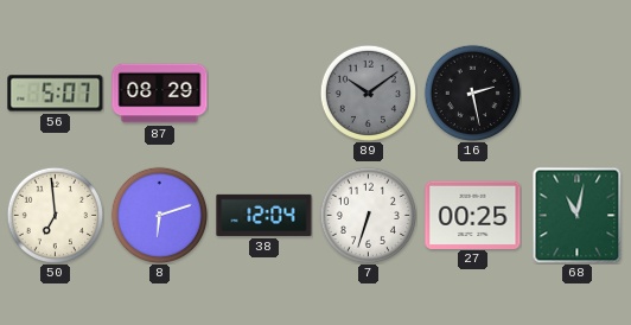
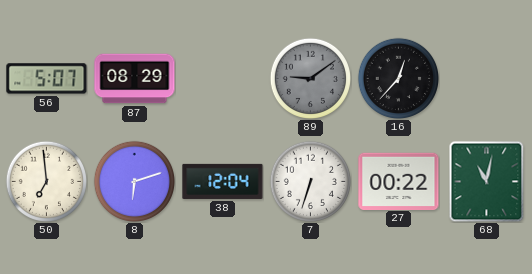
89: 10:09 -> 9:09
16: 2:28 -> 12:37
27: 00:25 -> 00:22
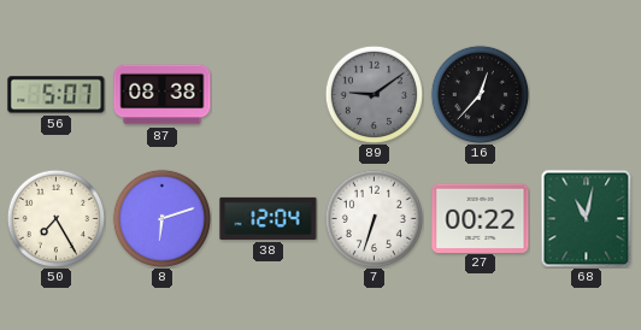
87: 08:29 -> 08:38
50: 6:59 -> 7:25
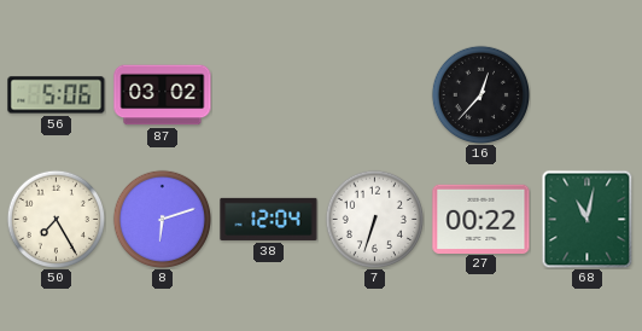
56: 5:07 -> 5:06
87: 08:38 -> 03:02
89: 9:09 -> none
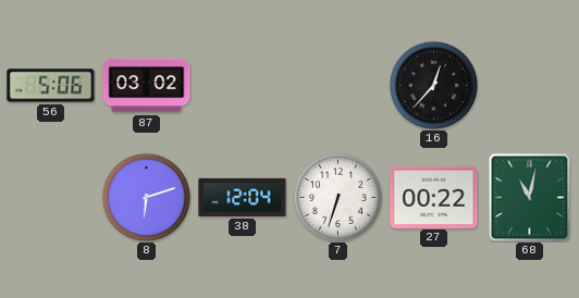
50: 7:25 -> none
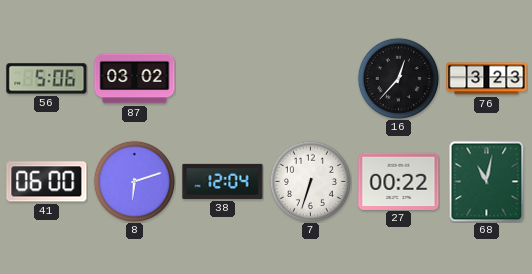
76: none -> 3:23
41: none -> 06:00
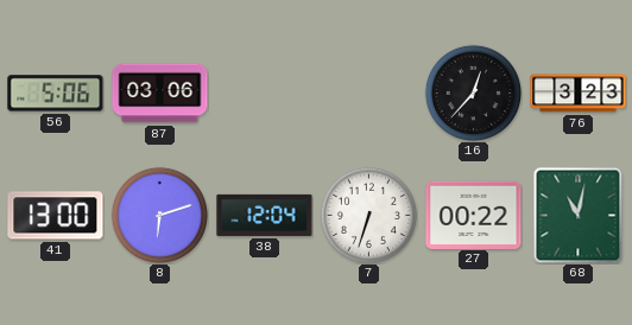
87: 03:02 -> 03:06
41: 06:00 -> 13:00
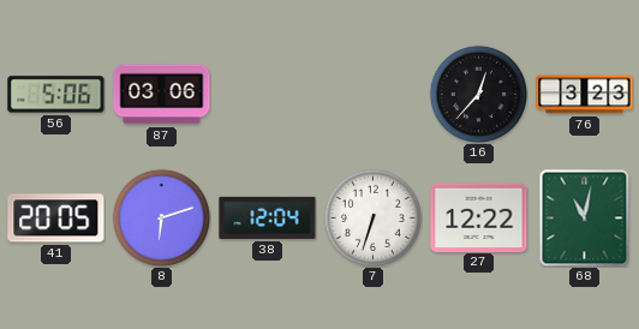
41: 13:00 -> 20:05
27: 00:22 -> 12:22
